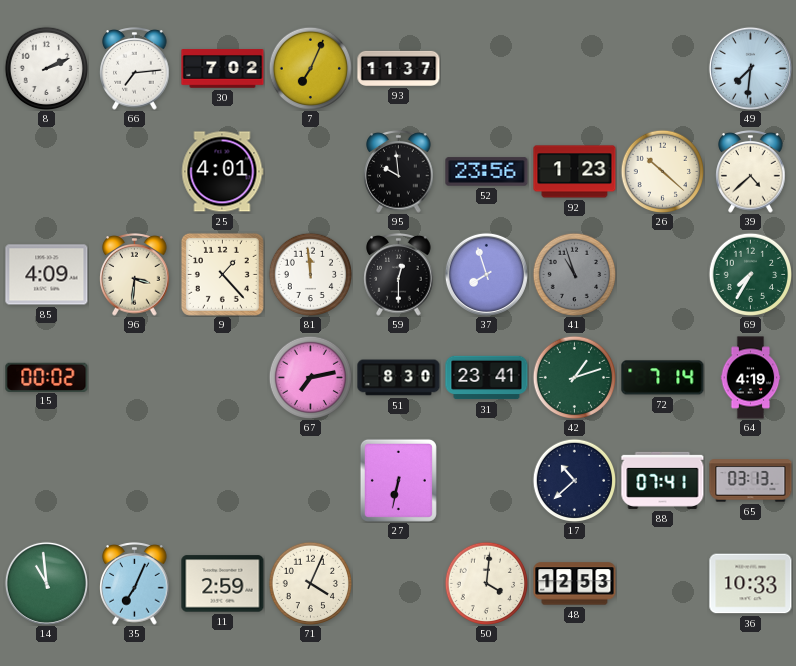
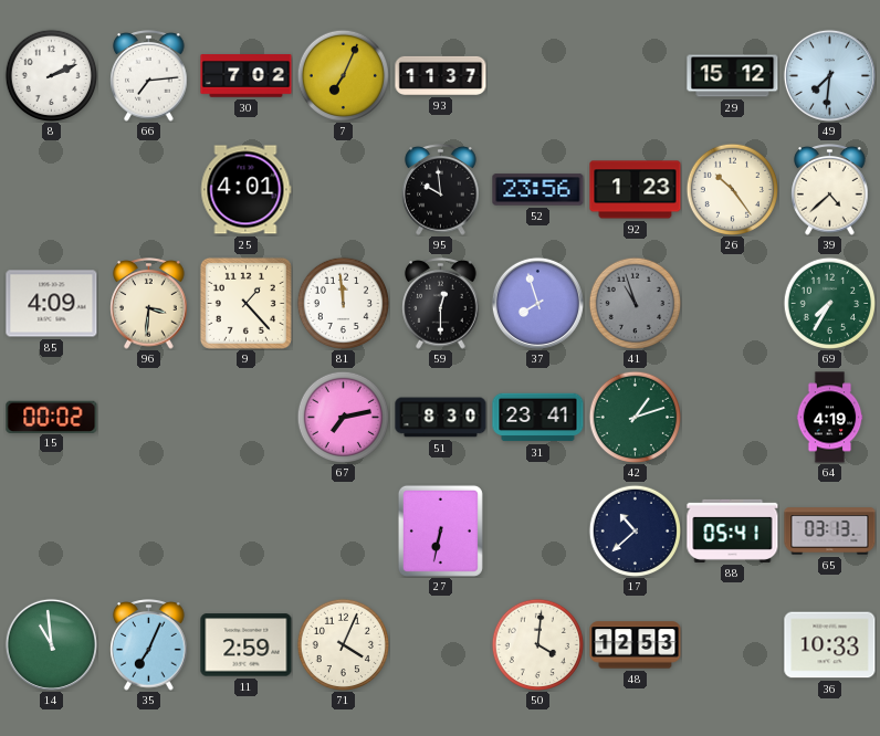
29: none -> 15:12
26: 10:22 -> 10:24
72: 7:14 -> none
88: 07:41 -> 05:41
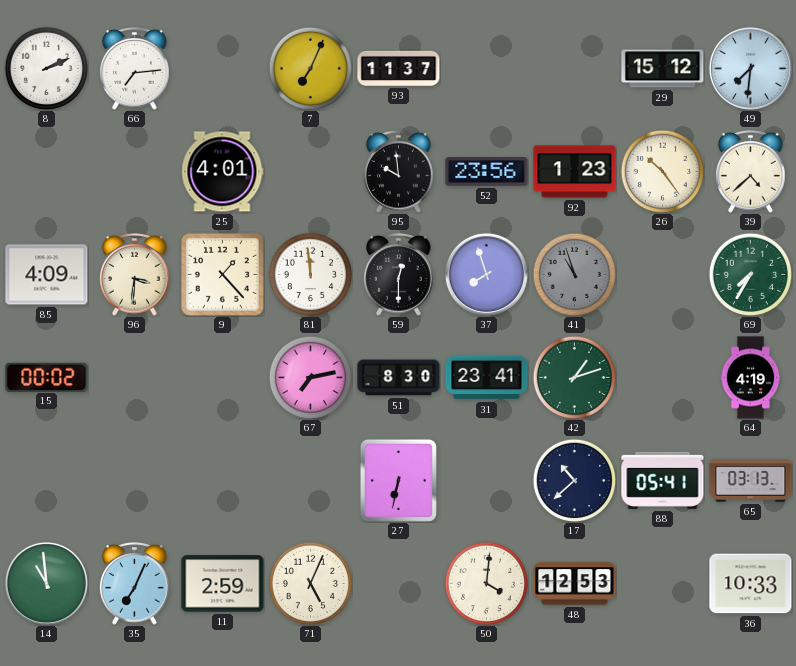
30: 7:02 -> none
71: 4:04 -> 5:04
